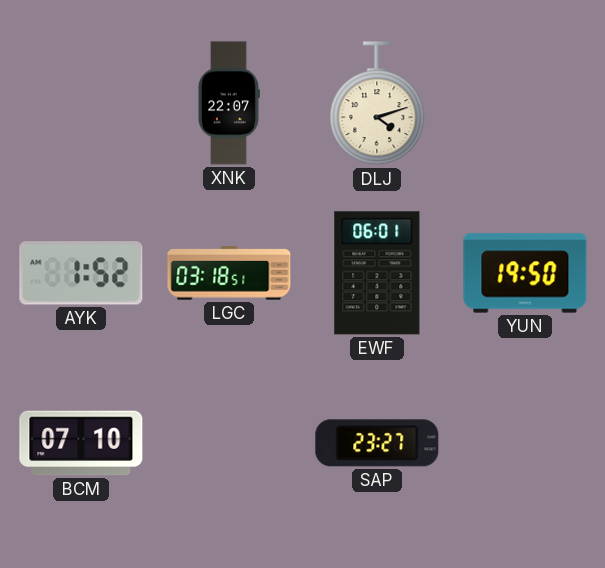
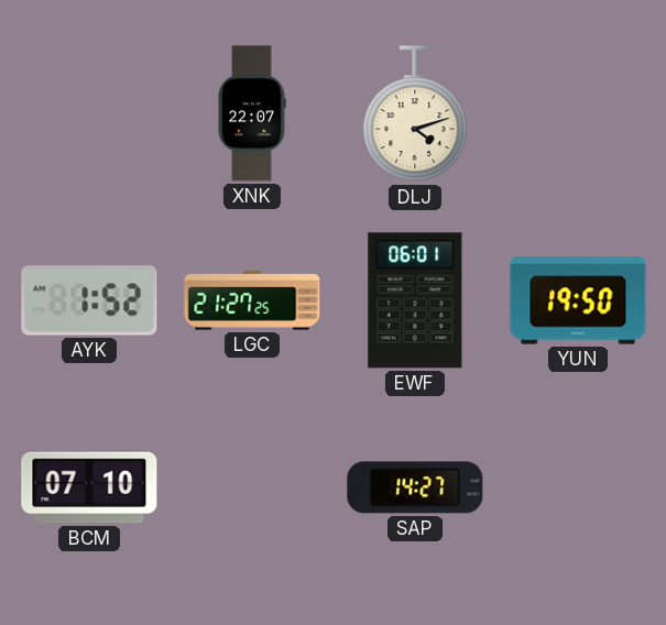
LGC: 03:18 -> 21:27
SAP: 23:27 -> 14:27
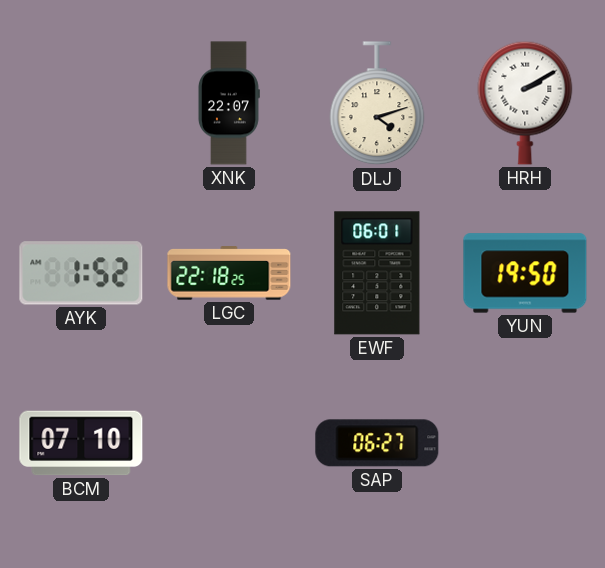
HRH: none -> 2:10
LGC: 21:27 -> 22:18
SAP: 14:27 -> 06:27
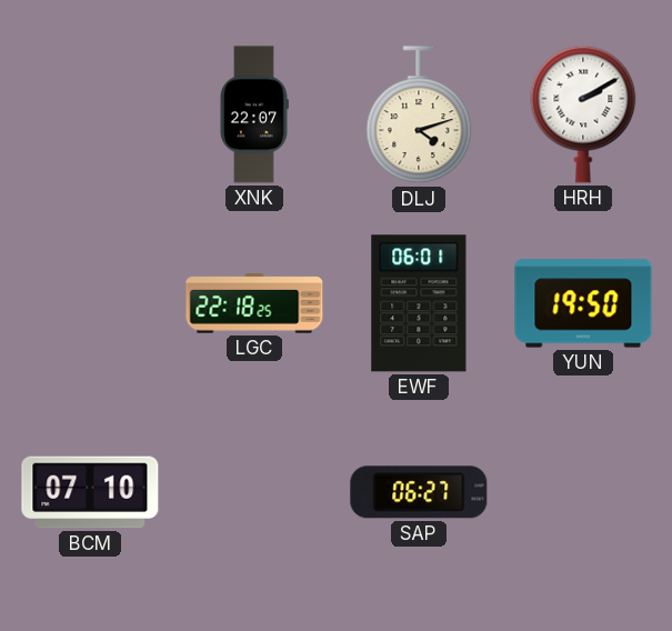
AYK: 1:52 -> none
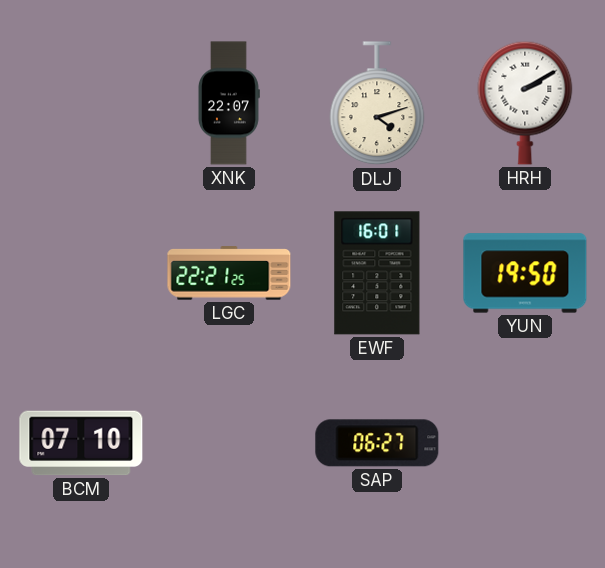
LGC: 22:18 -> 22:21
EWF: 06:01 -> 16:01
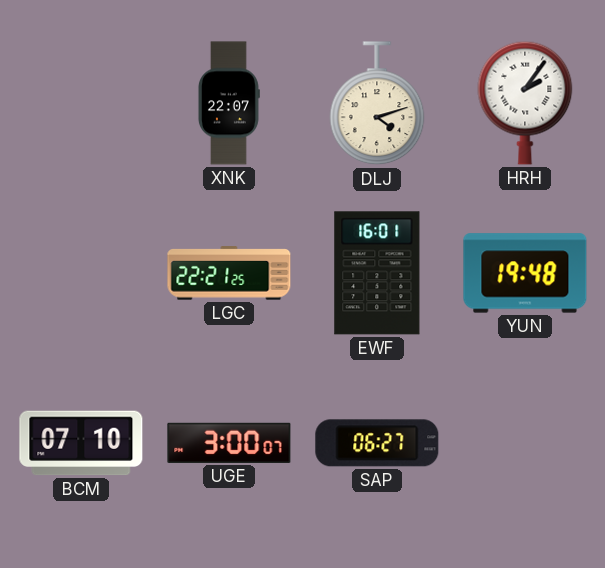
HRH: 2:10 -> 2:06
YUN: 19:50 -> 19:48
UGE: none -> 3:00
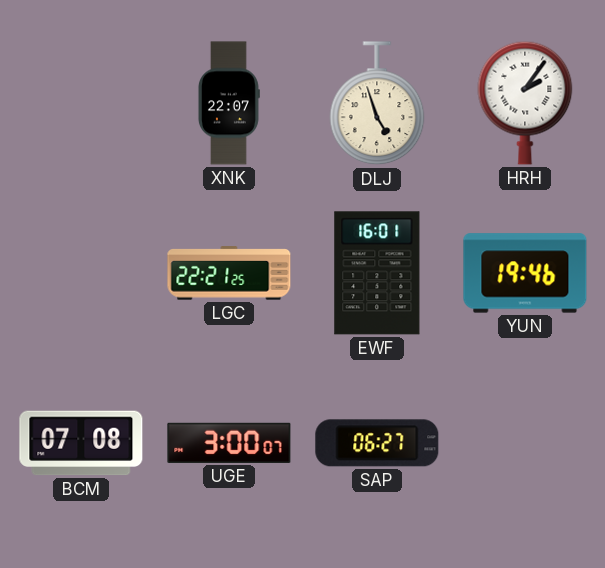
DLJ: 4:12 -> 4:57
YUN: 19:48 -> 19:46
BCM: 07:10 -> 07:08
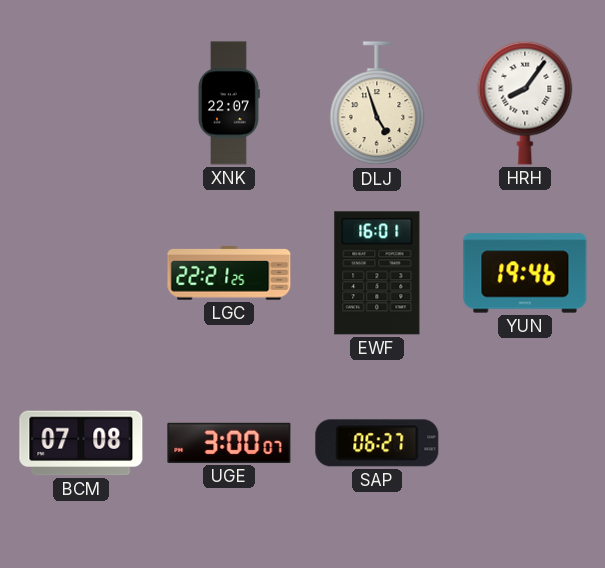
HRH: 2:06 -> 8:06
